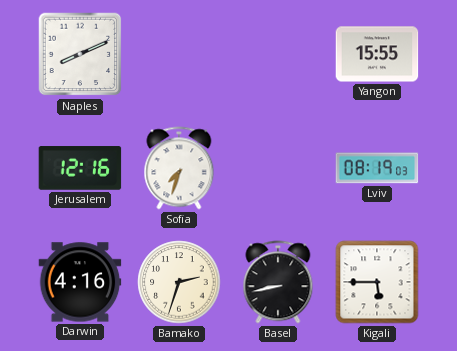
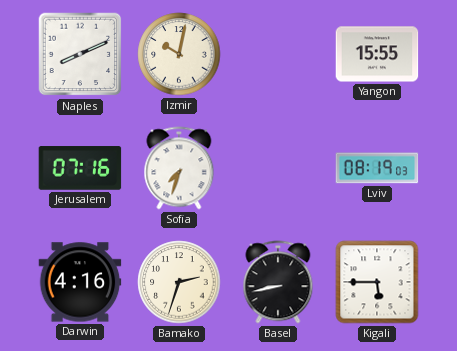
Izmir: none -> 10:02
Jerusalem: 12:16 -> 07:16
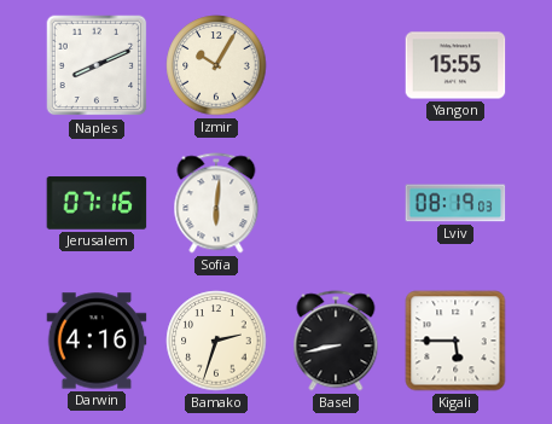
Izmir: 10:02 -> 10:05
Sofia: 7:33 -> 6:01
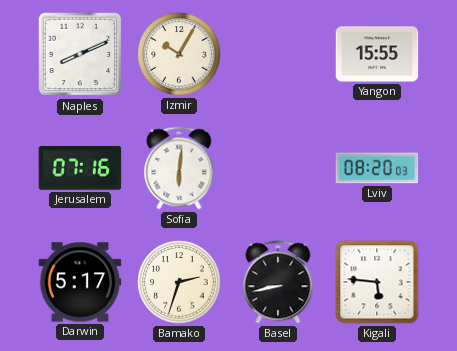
Lviv: 08:19 -> 08:20
Darwin: 4:16 -> 5:17
Kigali: 5:45 -> 5:46
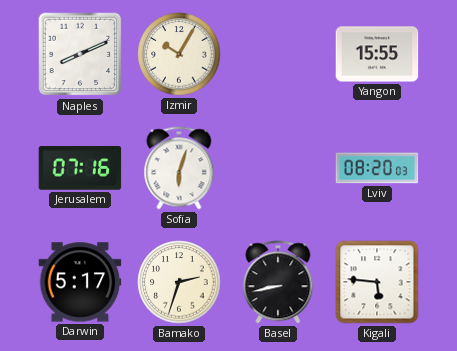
Sofia: 6:01 -> 6:03
